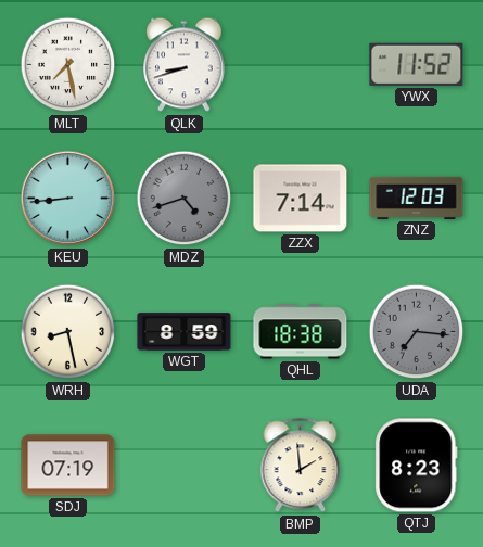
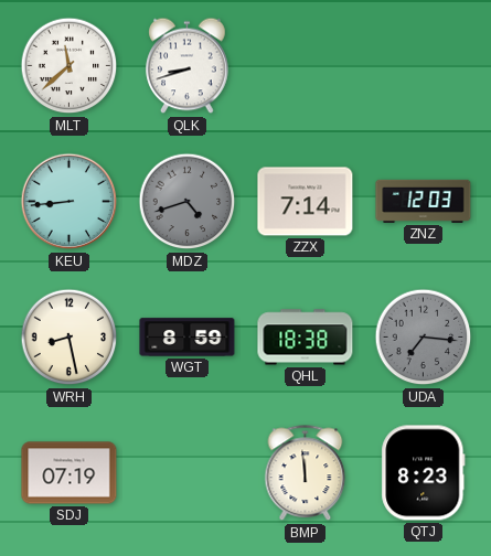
MLT: 7:28 -> 11:38
YWX: 11:52 -> none
BMP: 1:59 -> 11:59
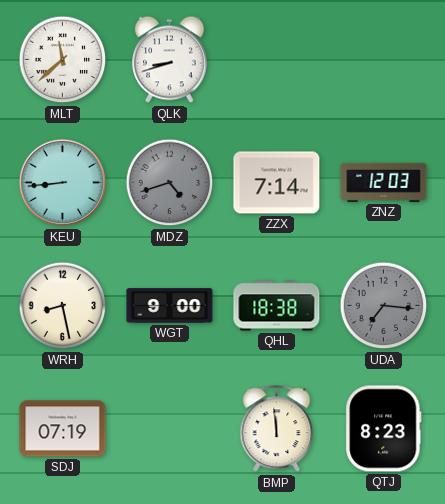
WGT: 8:59 -> 9:00
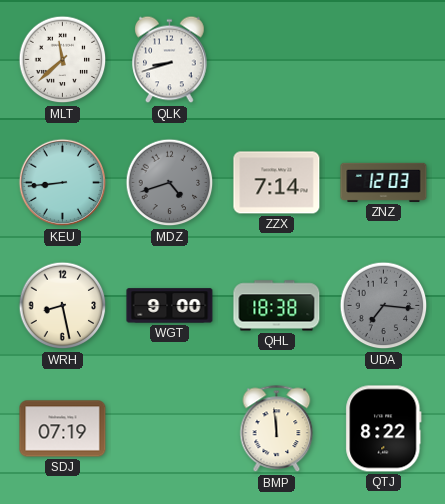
QTJ: 8:23 -> 8:22
